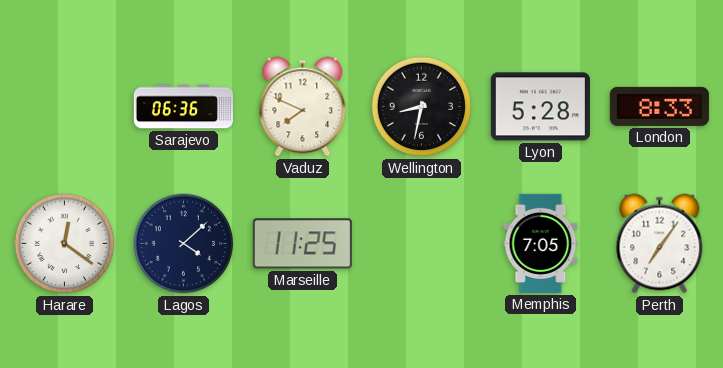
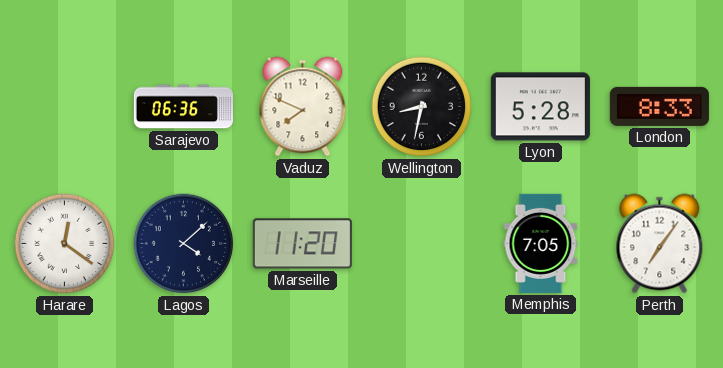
Marseille: 11:25 -> 11:20
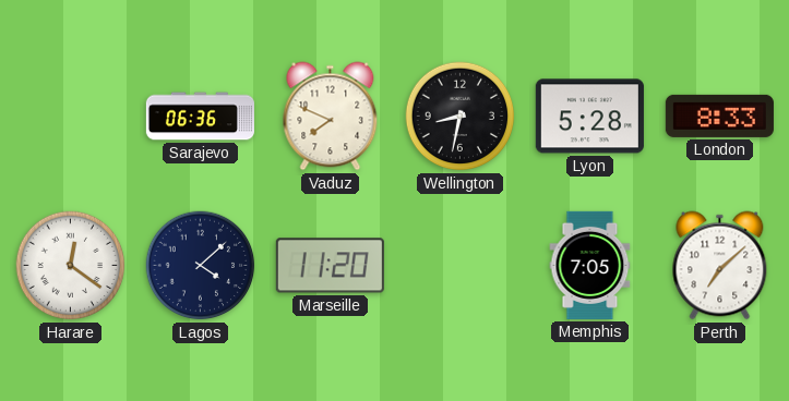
Perth: 7:06 -> 7:08
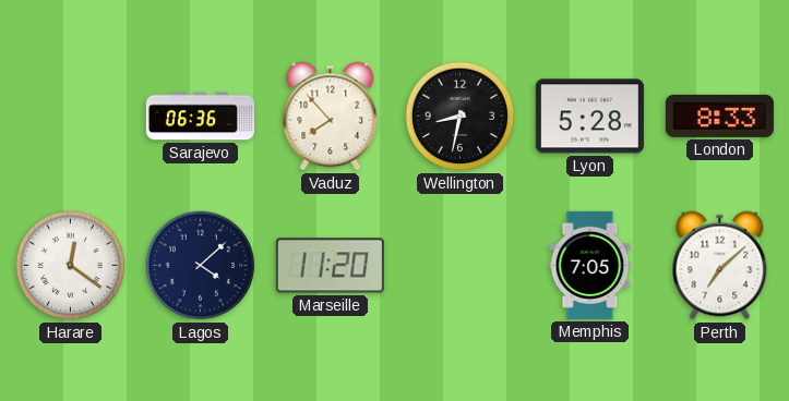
Vaduz: 7:49 -> 7:53
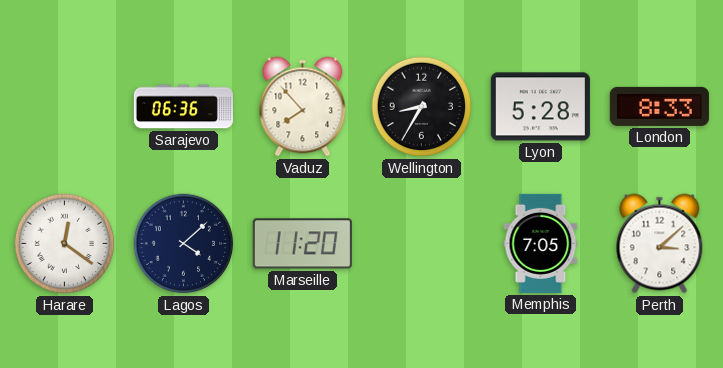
Wellington: 8:32 -> 8:35
Perth: 7:08 -> 3:08
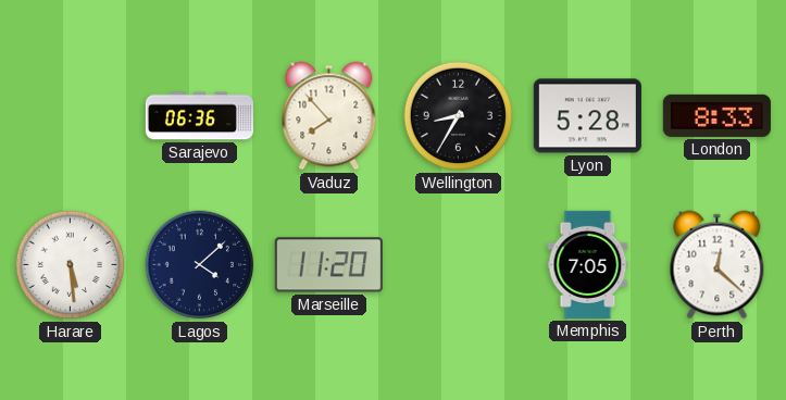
Harare: 12:21 -> 5:29
Perth: 3:08 -> 12:22
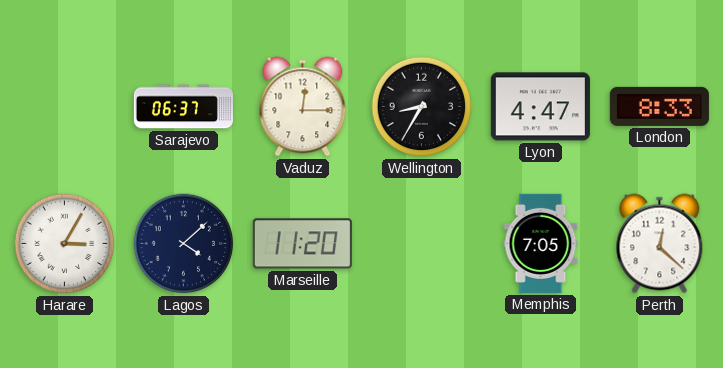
Sarajevo: 06:36 -> 06:37
Vaduz: 7:53 -> 12:15
Lyon: 5:28 -> 4:47
Harare: 5:29 -> 3:05
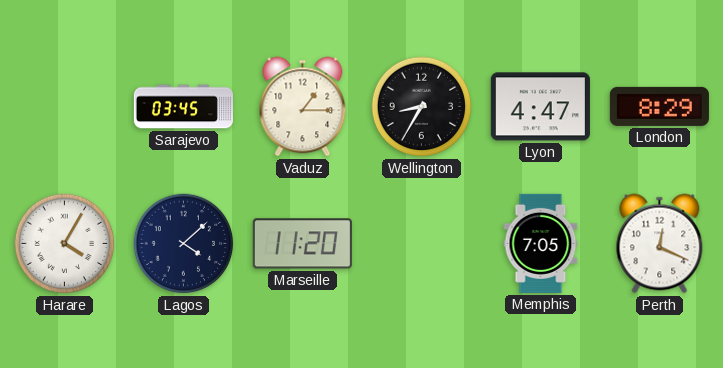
Sarajevo: 06:37 -> 03:45
Vaduz: 12:15 -> 1:15
London: 8:33 -> 8:29
Harare: 3:05 -> 4:05
Perth: 12:22 -> 12:19
